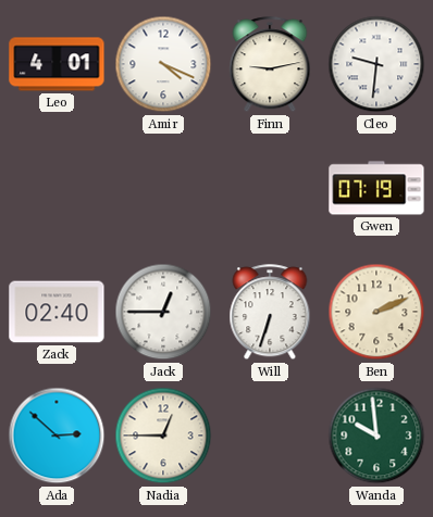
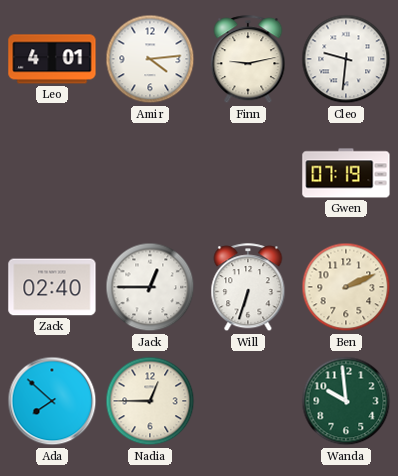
Amir: 4:19 -> 4:14
Ada: 2:52 -> 7:52
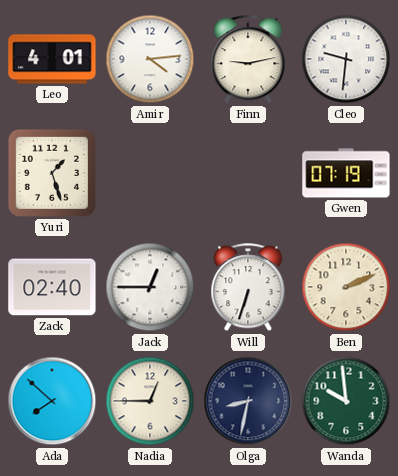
Yuri: none -> 1:27
Olga: none -> 8:32
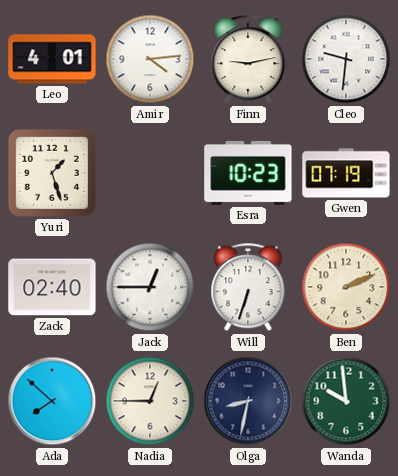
Esra: none -> 10:23
